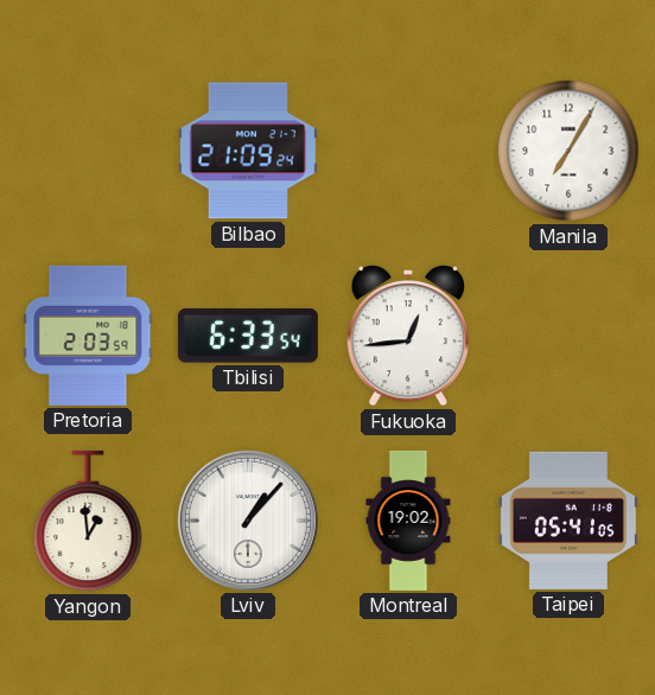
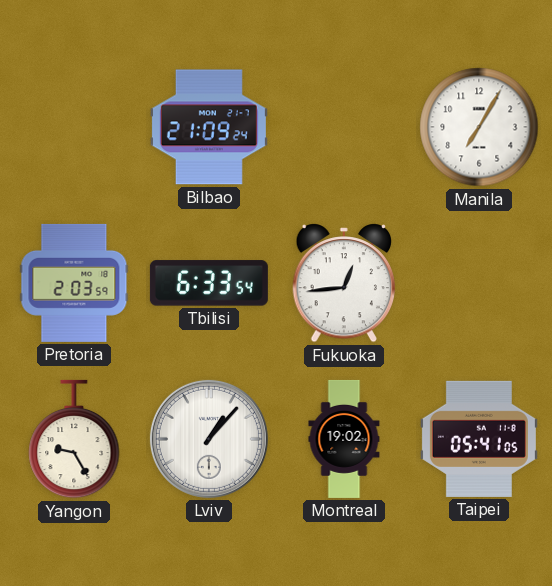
Yangon: 12:59 -> 9:25
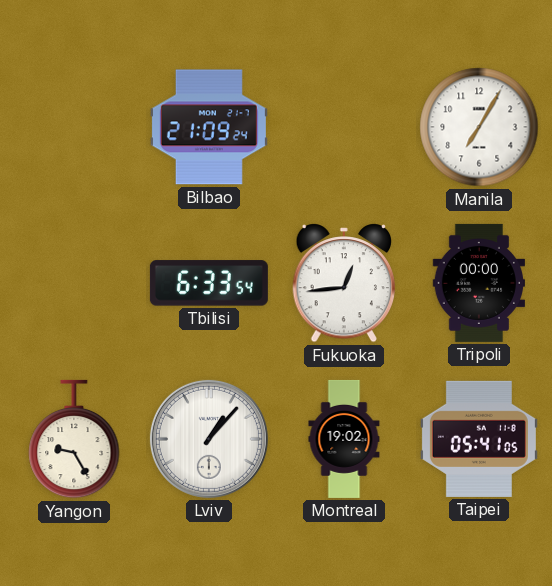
Pretoria: 2:03 -> none
Tripoli: none -> 00:00
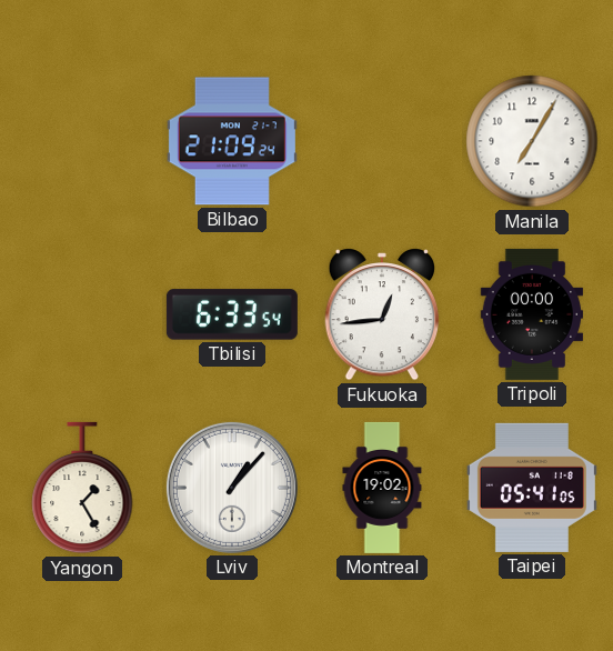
Yangon: 9:25 -> 1:25
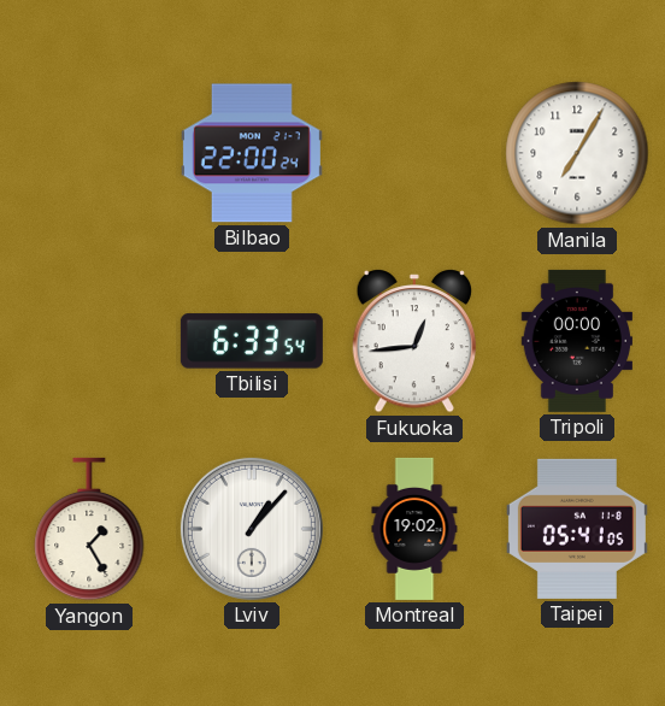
Bilbao: 21:09 -> 22:00
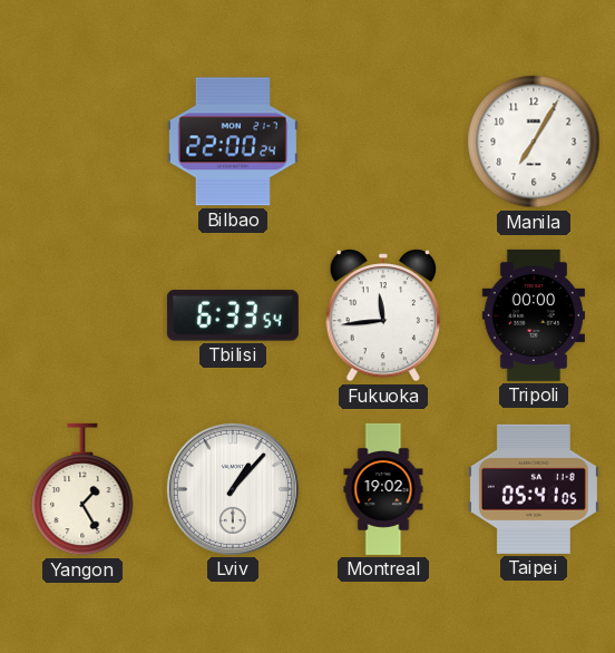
Fukuoka: 12:44 -> 11:44
